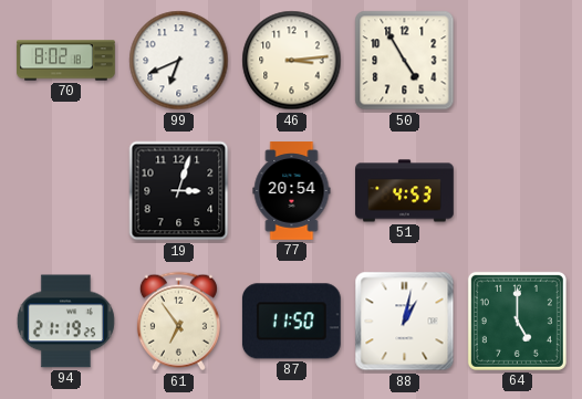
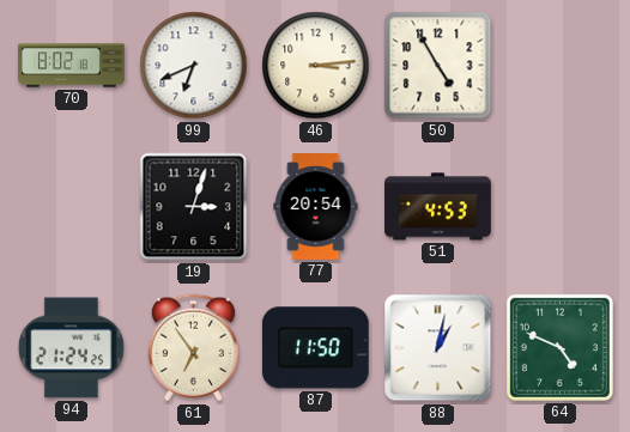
94: 21:19 -> 21:24
64: 5:00 -> 4:49
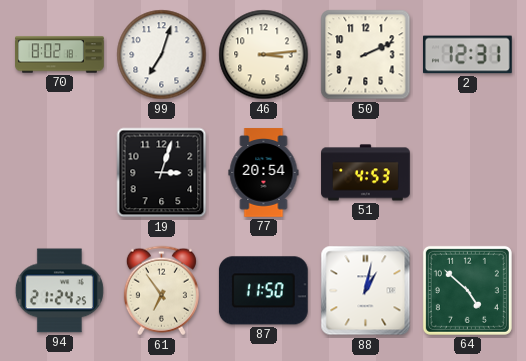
99: 6:41 -> 7:03
50: 4:55 -> 2:11
2: none -> 12:31
64: 4:49 -> 4:52
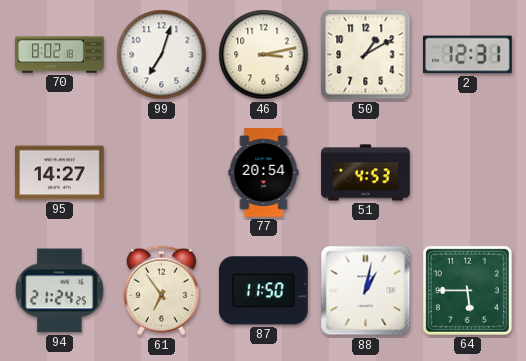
46: 3:14 -> 3:13
50: 2:11 -> 1:10
95: none -> 14:27
19: 3:03 -> none
64: 4:52 -> 5:45
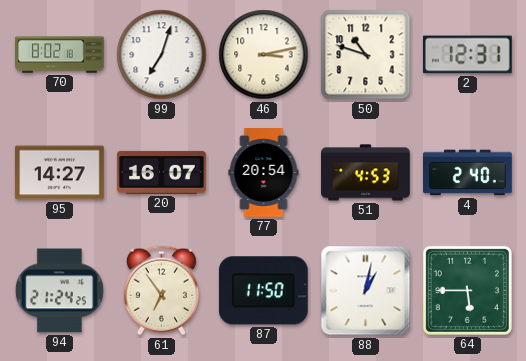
50: 1:10 -> 10:48
20: none -> 16:07
4: none -> 2:40
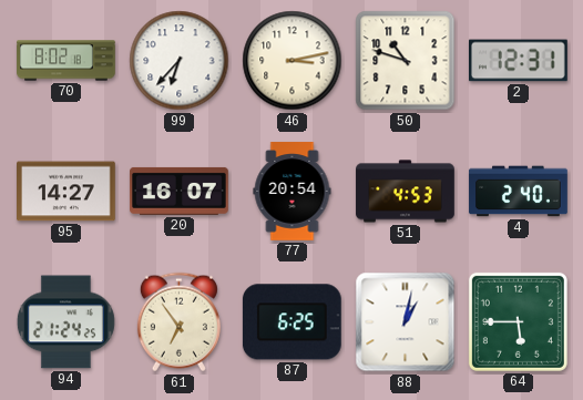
99: 7:03 -> 6:37
87: 11:50 -> 6:25
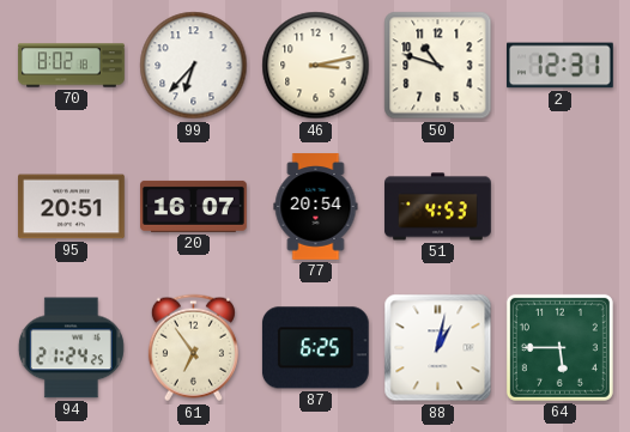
95: 14:27 -> 20:51
4: 2:40 -> none
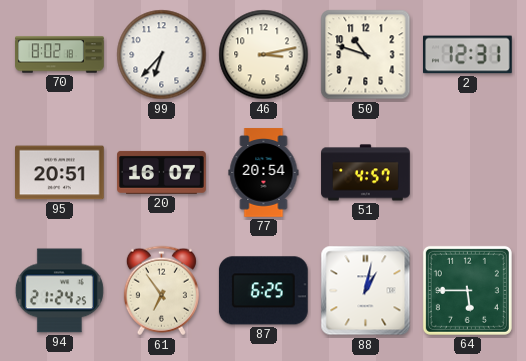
51: 4:53 -> 4:57
